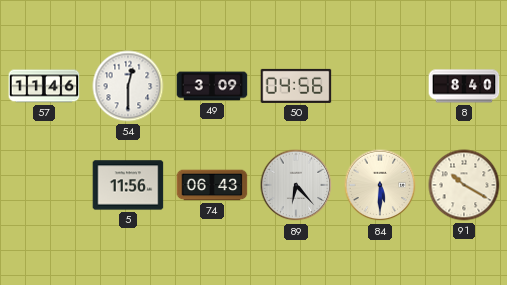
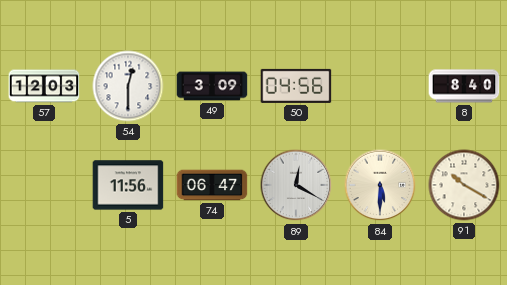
57: 11:46 -> 12:03
74: 06:43 -> 06:47
89: 6:23 -> 12:20
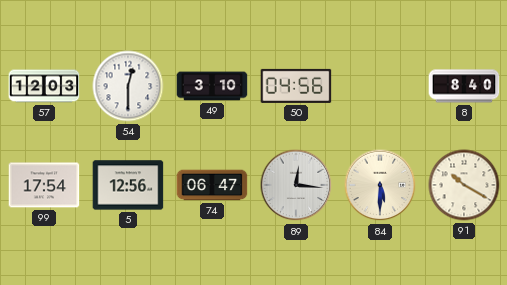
49: 3:09 -> 3:10
99: none -> 17:54
5: 11:56 -> 12:56
89: 12:20 -> 12:16
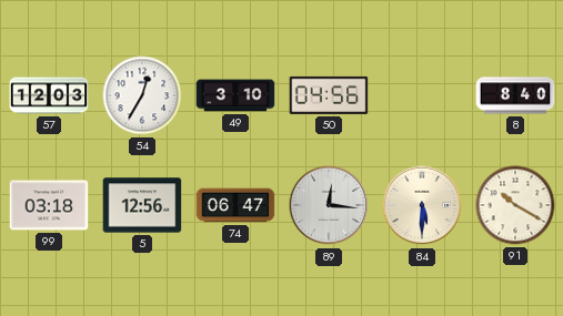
54: 12:30 -> 12:35
99: 17:54 -> 03:18
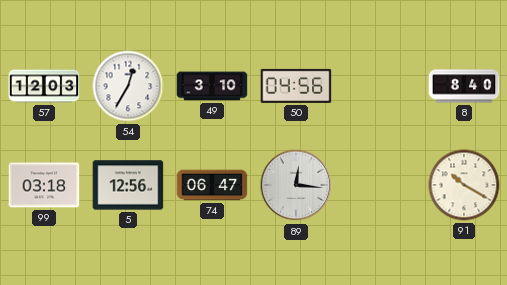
84: 5:30 -> none
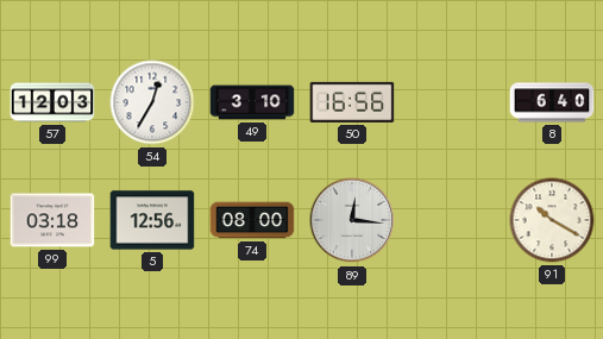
50: 04:56 -> 16:56
8: 8:40 -> 6:40
74: 06:47 -> 08:00
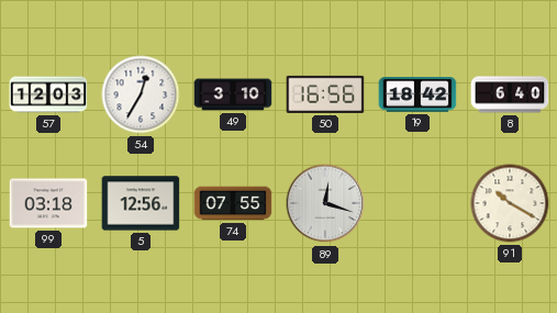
19: none -> 18:42
74: 08:00 -> 07:55
89: 12:16 -> 12:18
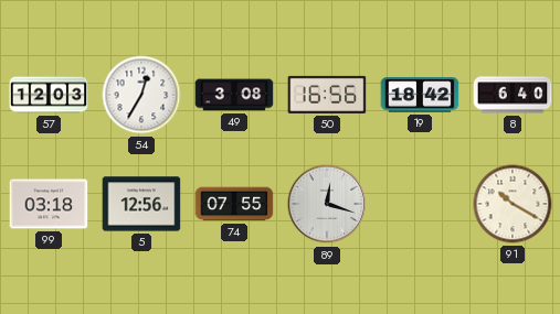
49: 3:10 -> 3:08
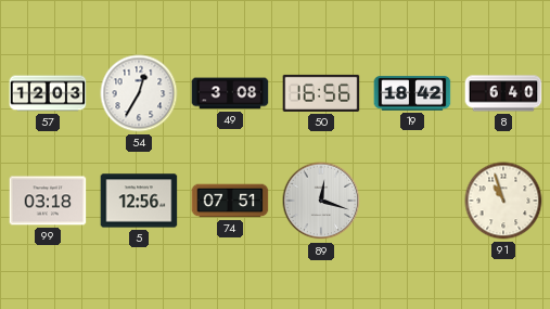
74: 07:55 -> 07:51
91: 10:20 -> 10:57
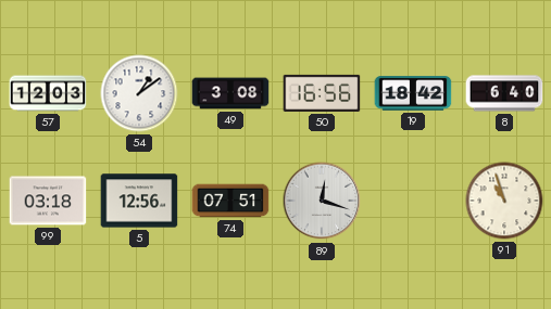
54: 12:35 -> 1:09
